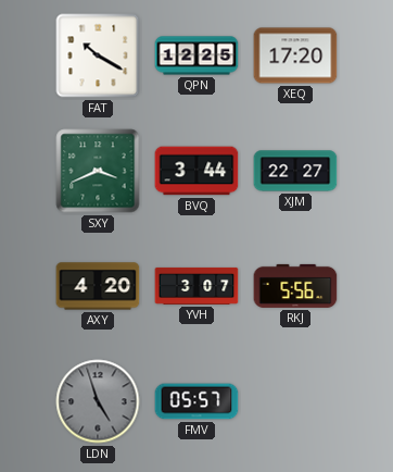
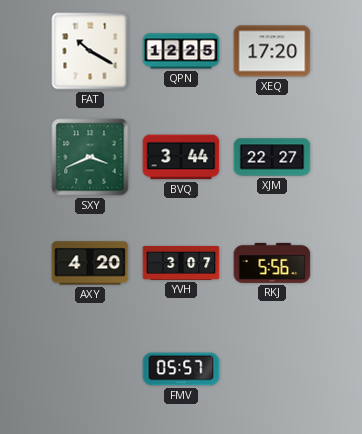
LDN: 4:57 -> none
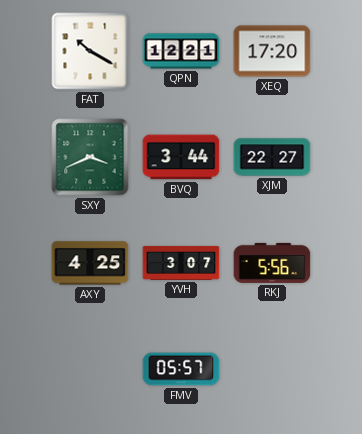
QPN: 12:25 -> 12:21
AXY: 4:20 -> 4:25
